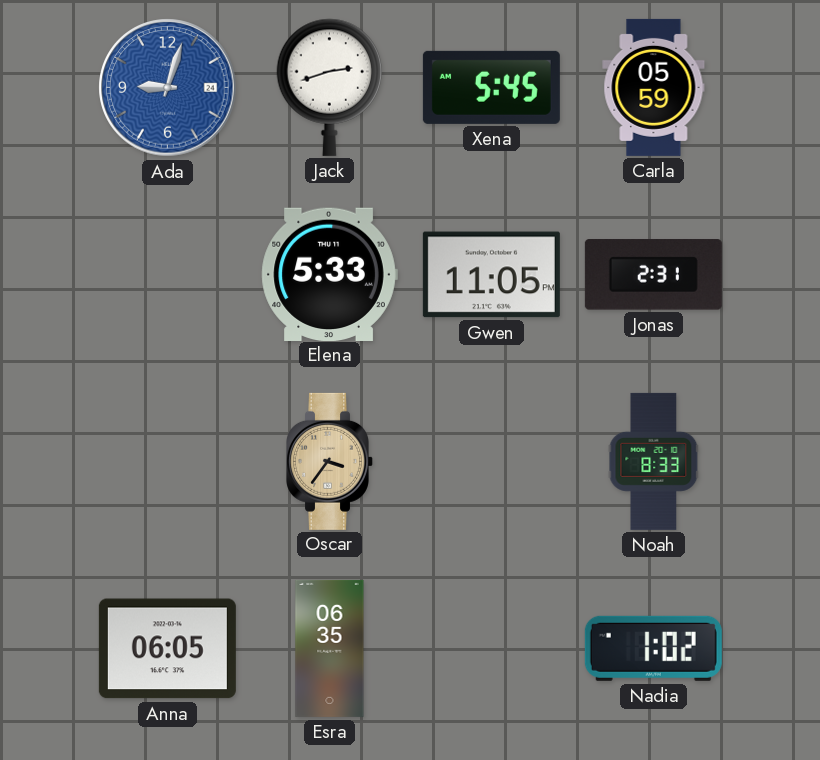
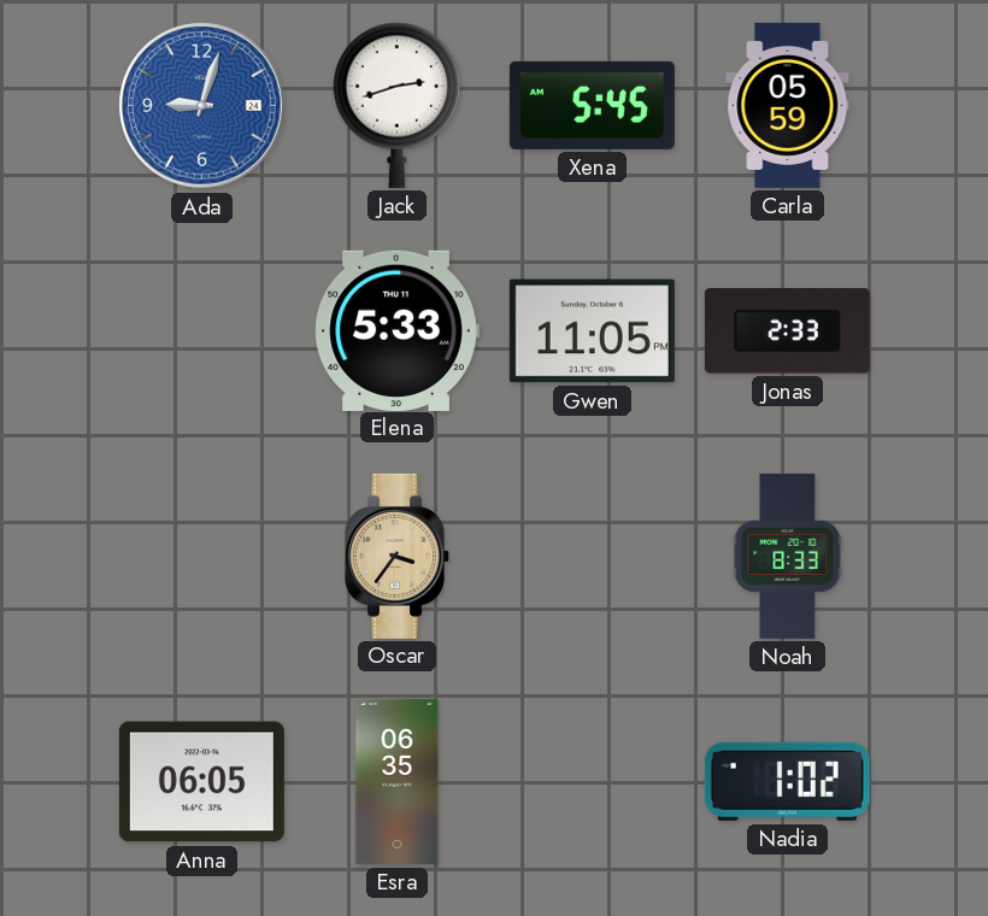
Jonas: 2:31 -> 2:33
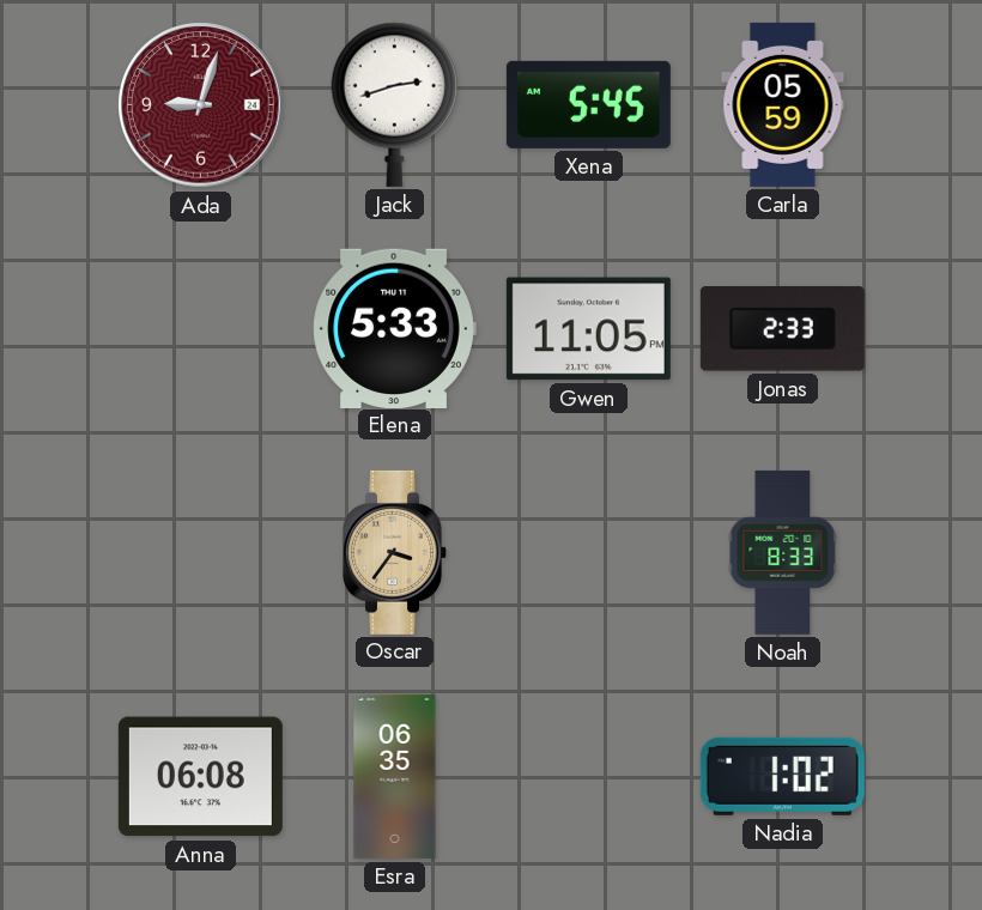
Ada dial: blue -> burgundy
Anna: 06:05 -> 06:08
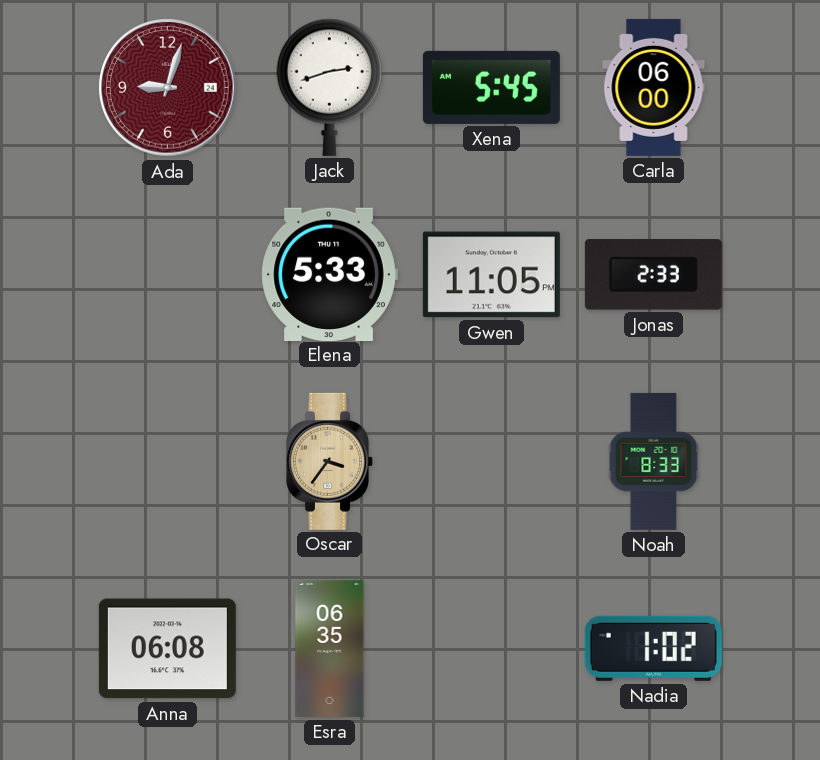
Carla: 05:59 -> 06:00
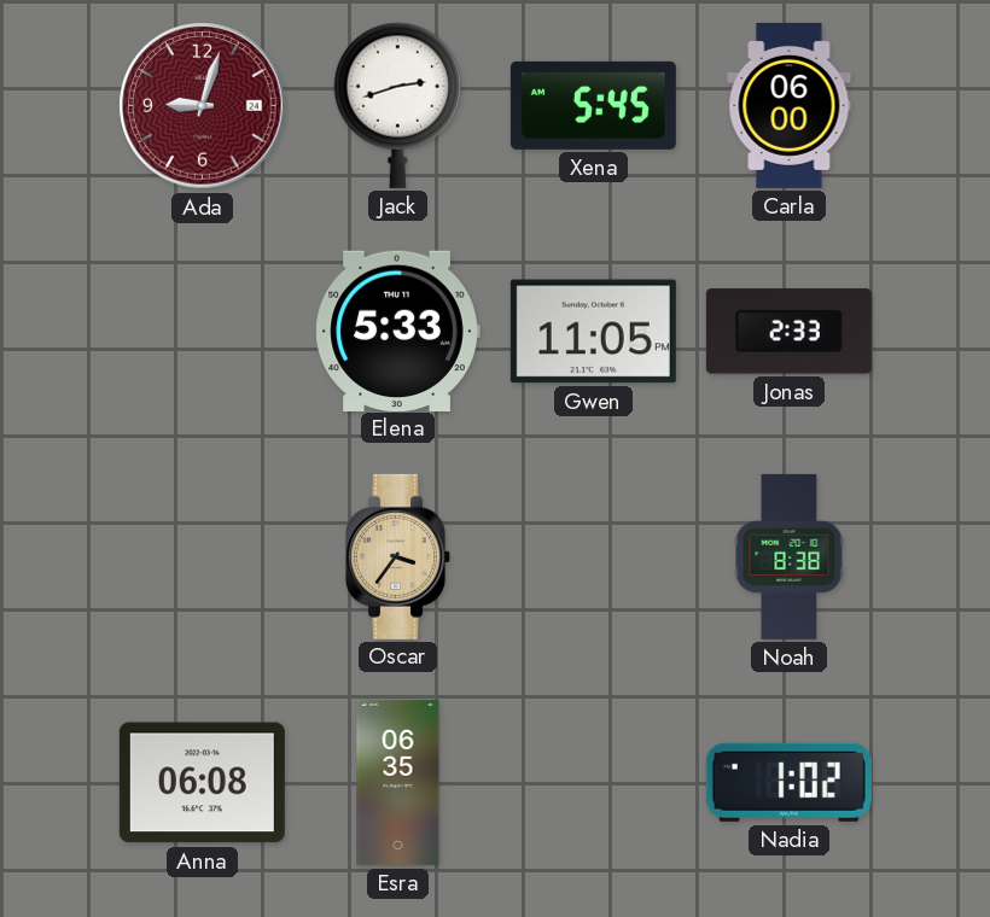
Noah: 8:33 -> 8:38
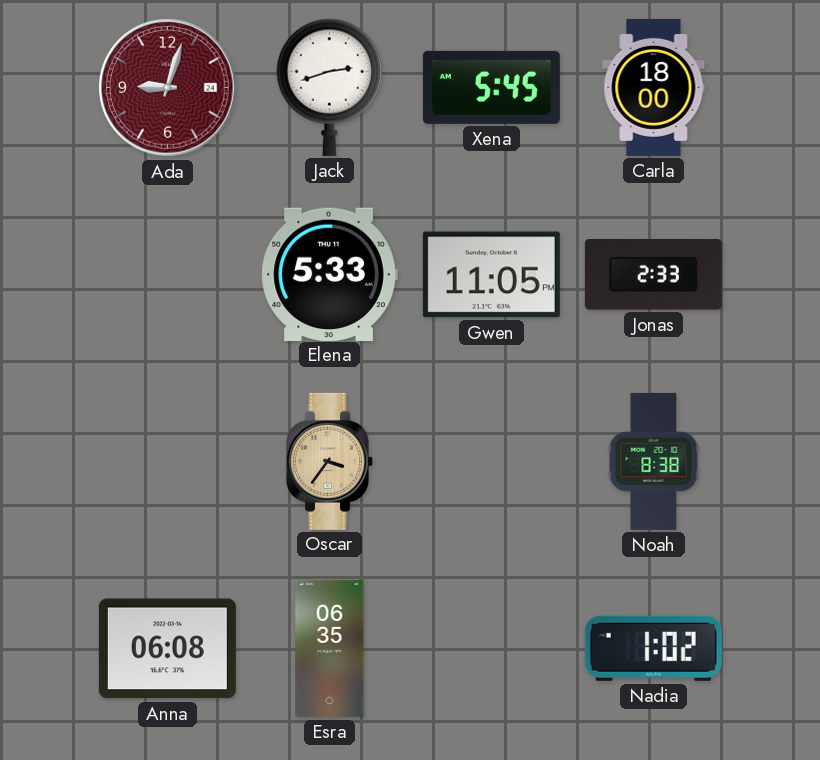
Carla: 06:00 -> 18:00
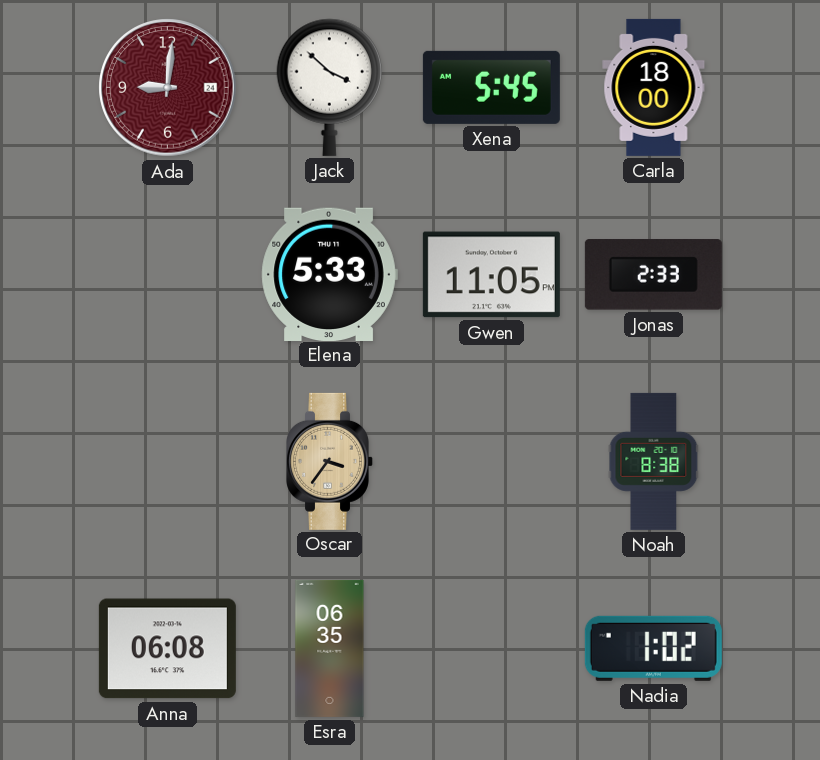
Ada: 9:03 -> 9:01
Jack: 2:42 -> 3:52
